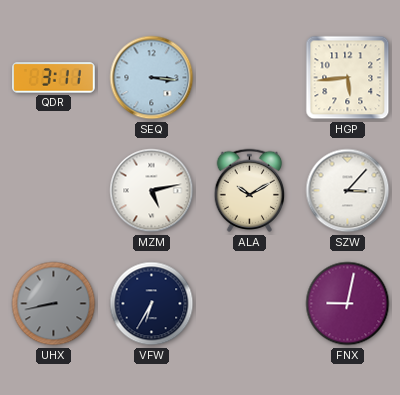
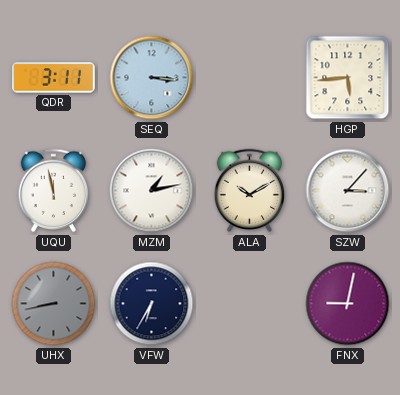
UQU: none -> 11:58
MZM: 5:13 -> 1:13
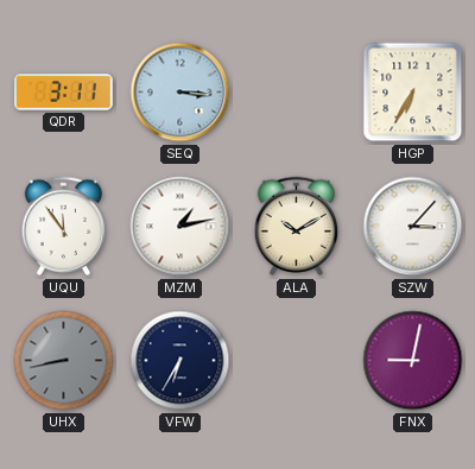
HGP: 5:44 -> 6:35
UQU: 11:58 -> 11:54
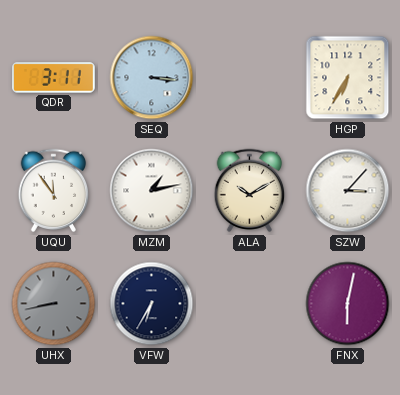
FNX: 9:02 -> 6:02
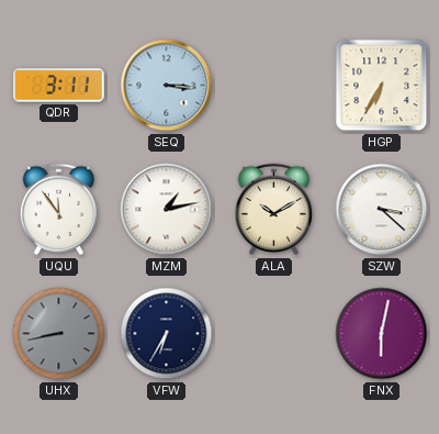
SZW: 3:07 -> 3:22
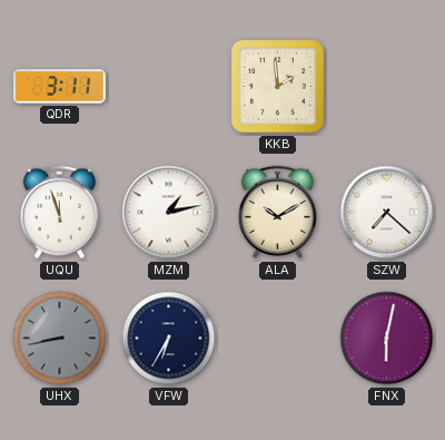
SEQ: 3:16 -> none
KKB: none -> 1:59
HGP: 6:35 -> none
UQU: 11:54 -> 11:57
SZW: 3:22 -> 7:22
